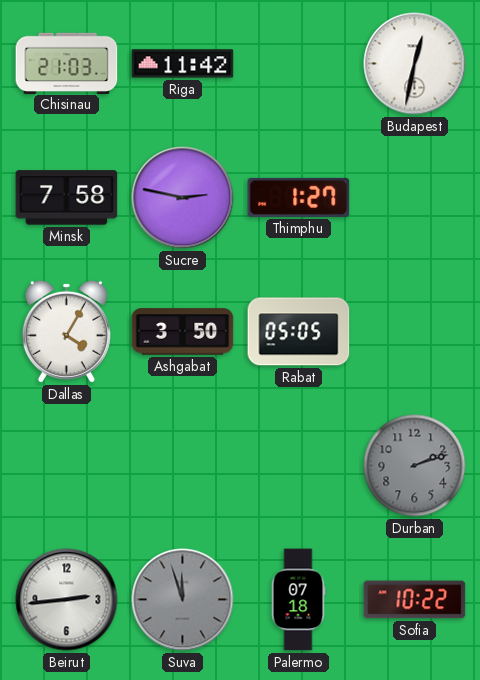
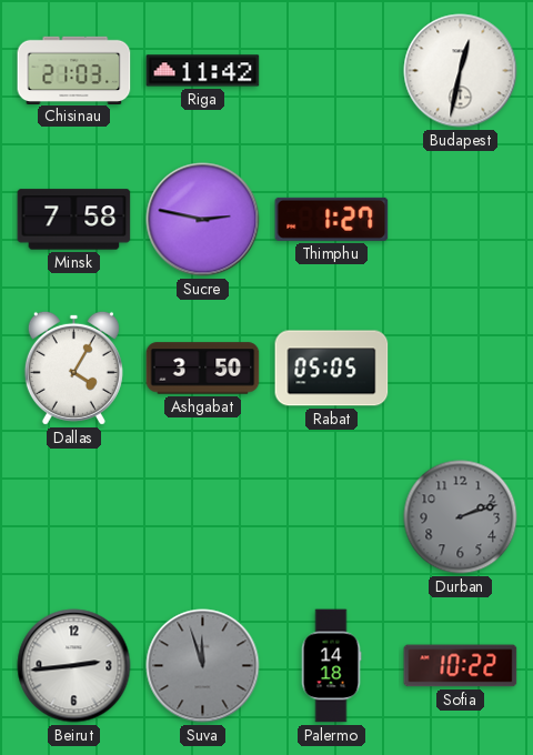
Palermo: 07:18 -> 14:18
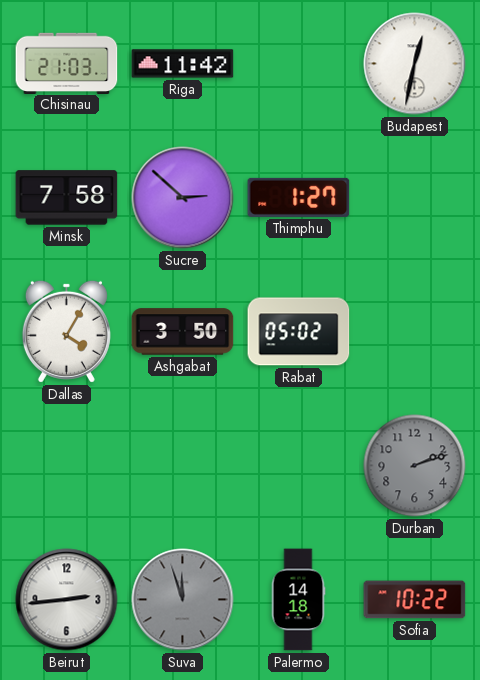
Sucre: 2:47 -> 2:52
Rabat: 05:05 -> 05:02
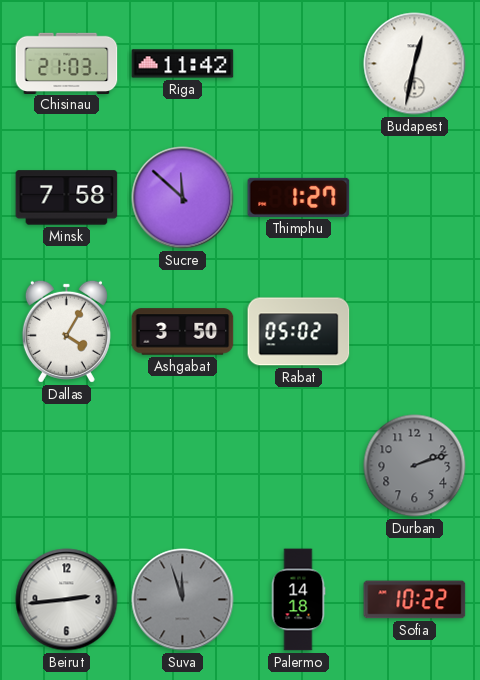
Sucre: 2:52 -> 11:52
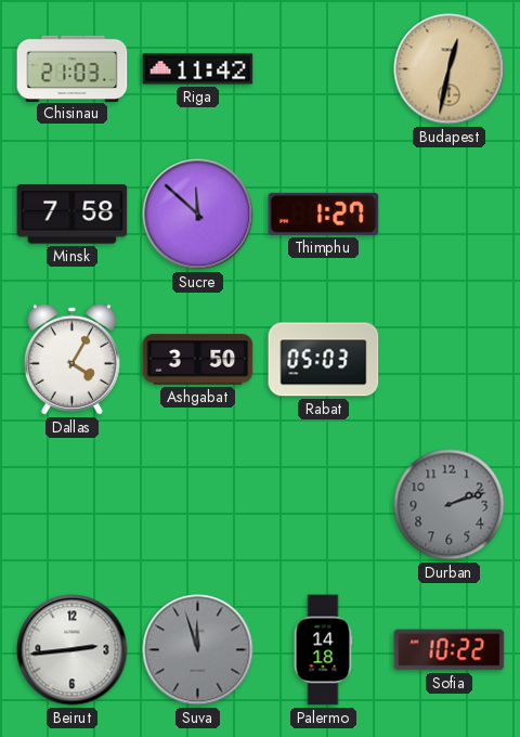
Budapest dial: white -> champagne
Rabat: 05:02 -> 05:03
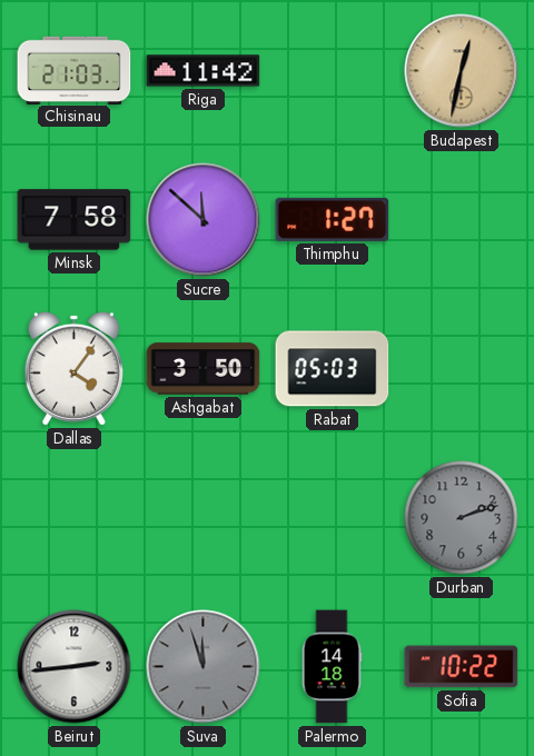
Dallas: 4:05 -> 4:06
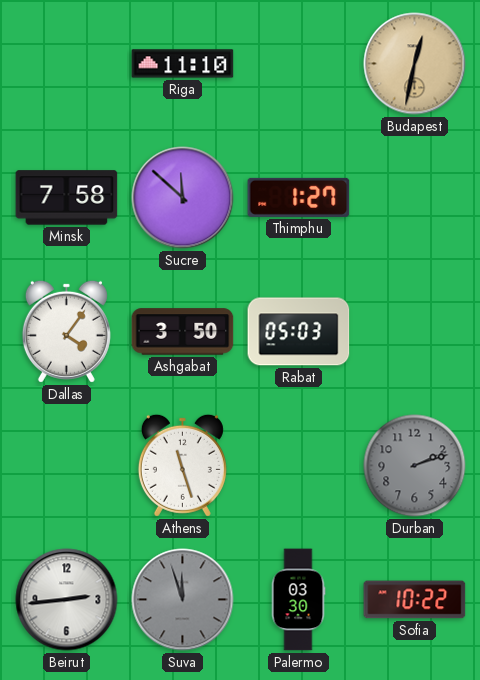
Chisinau: 21:03 -> none
Riga: 11:42 -> 11:10
Athens: none -> 11:27
Palermo: 14:18 -> 03:30
